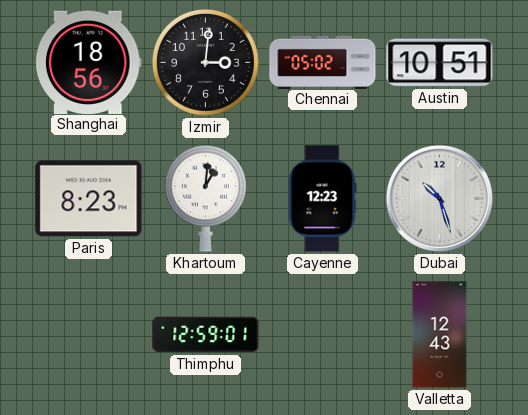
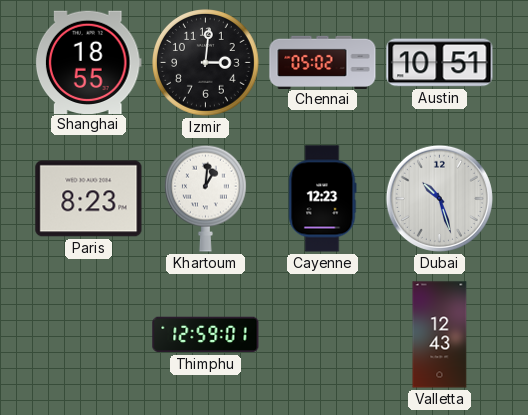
Shanghai: 18:56 -> 18:55
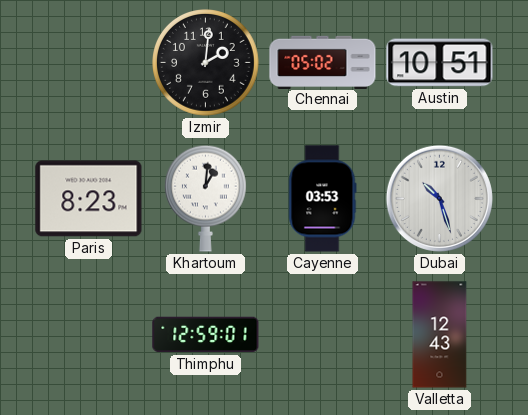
Shanghai: 18:55 -> none
Izmir: 3:01 -> 2:01
Cayenne: 12:23 -> 03:53
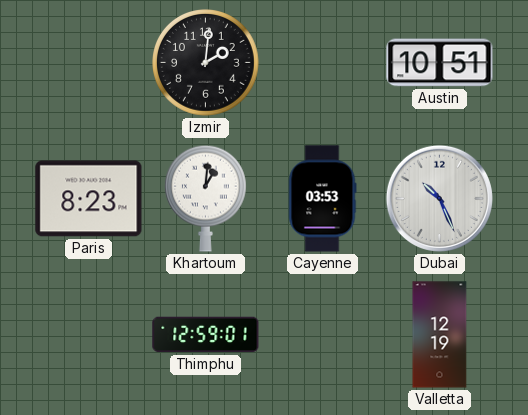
Chennai: 05:02 -> none
Dubai: 10:27 -> 10:26
Valletta: 12:43 -> 12:19
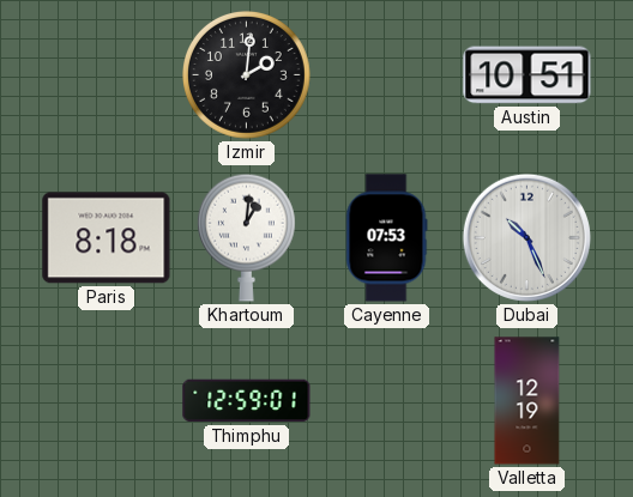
Paris: 8:23 -> 8:18
Cayenne: 03:53 -> 07:53
